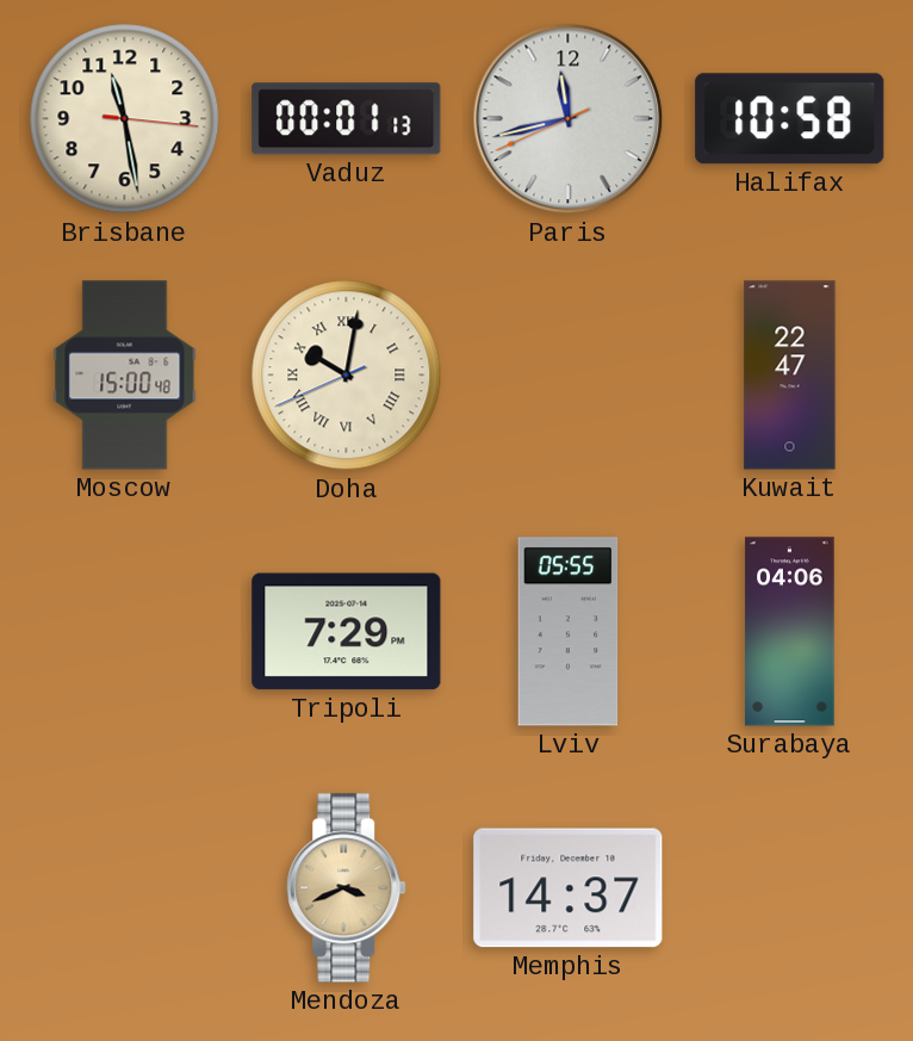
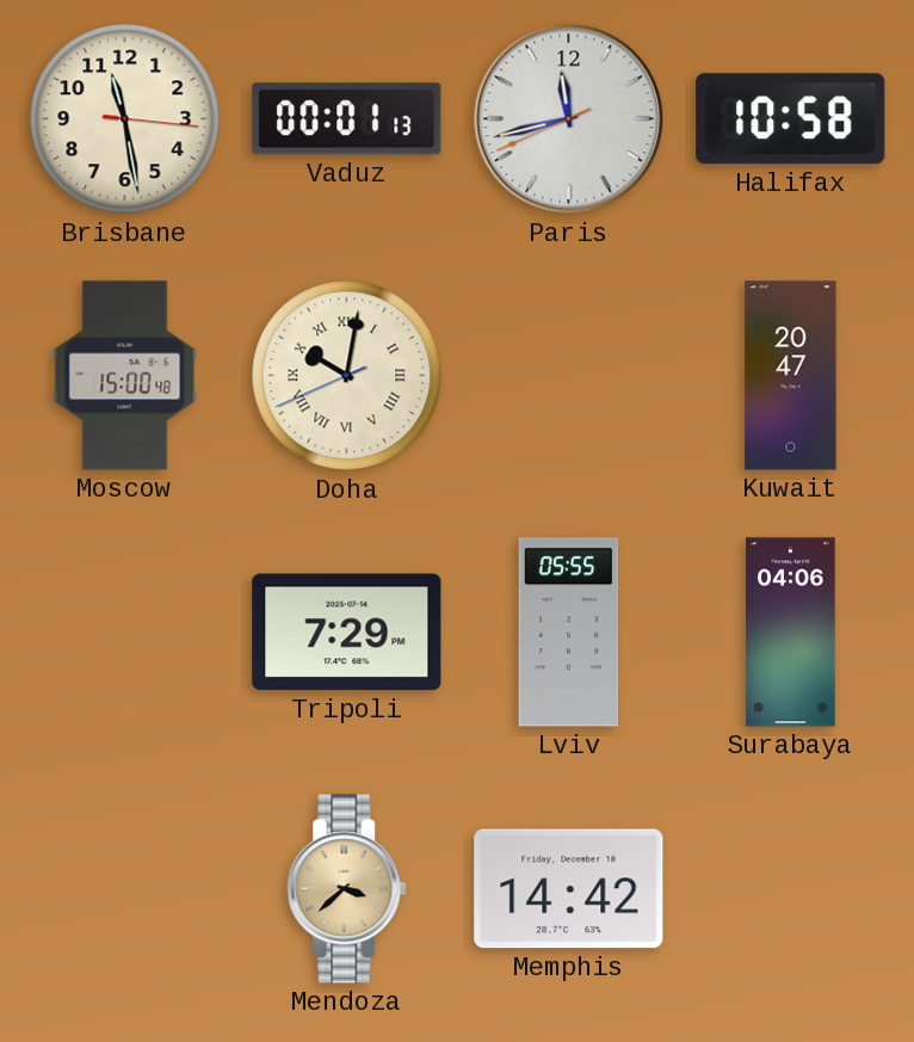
Kuwait: 22:47 -> 20:47
Mendoza: 3:41 -> 3:38
Memphis: 14:37 -> 14:42
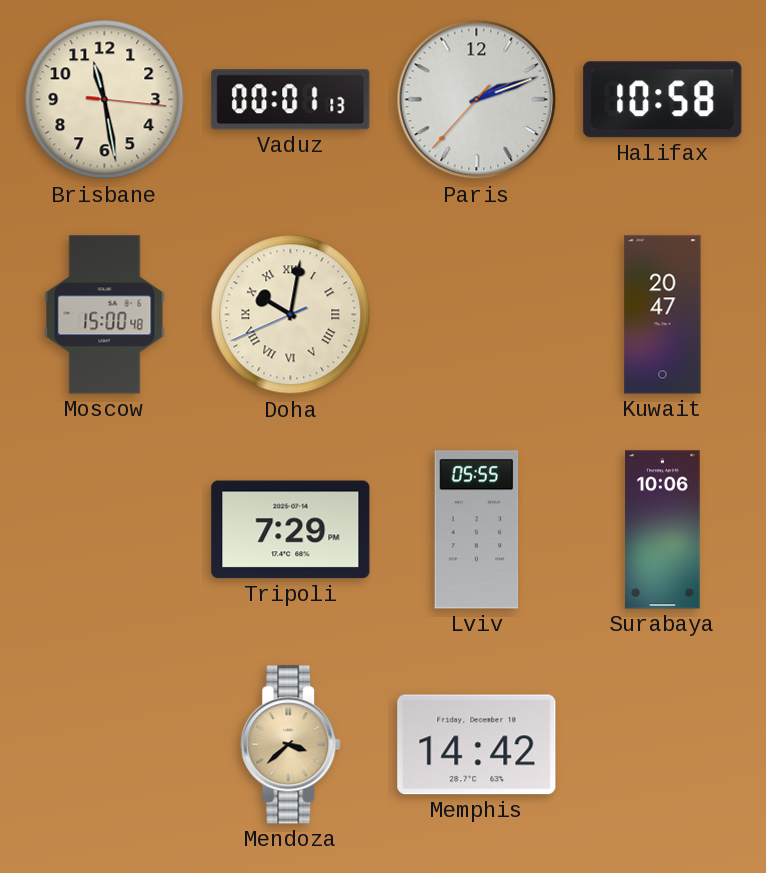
Paris: 11:42 -> 2:11
Surabaya: 04:06 -> 10:06
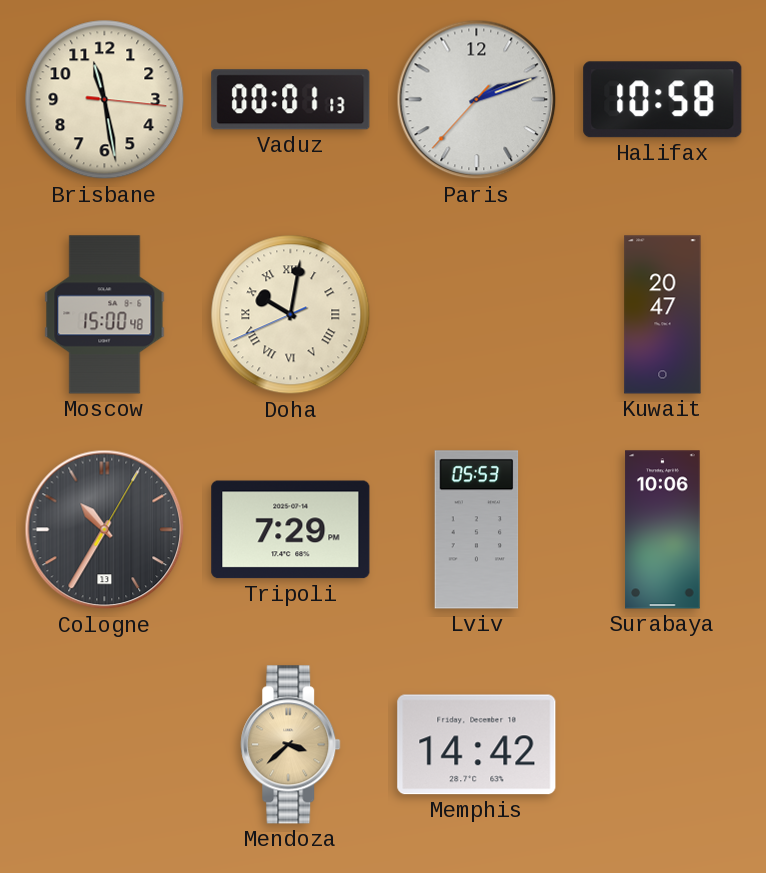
Cologne: none -> 10:35
Lviv: 05:55 -> 05:53
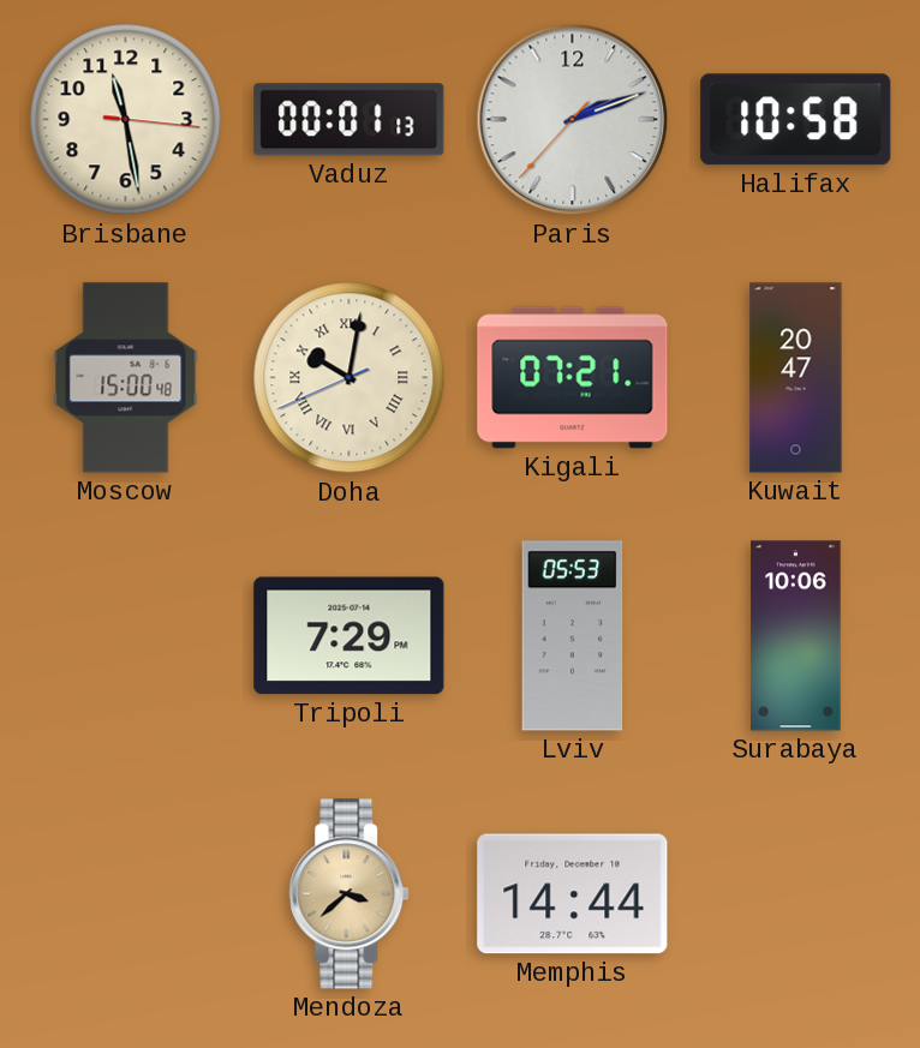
Kigali: none -> 07:21
Cologne: 10:35 -> none
Memphis: 14:42 -> 14:44
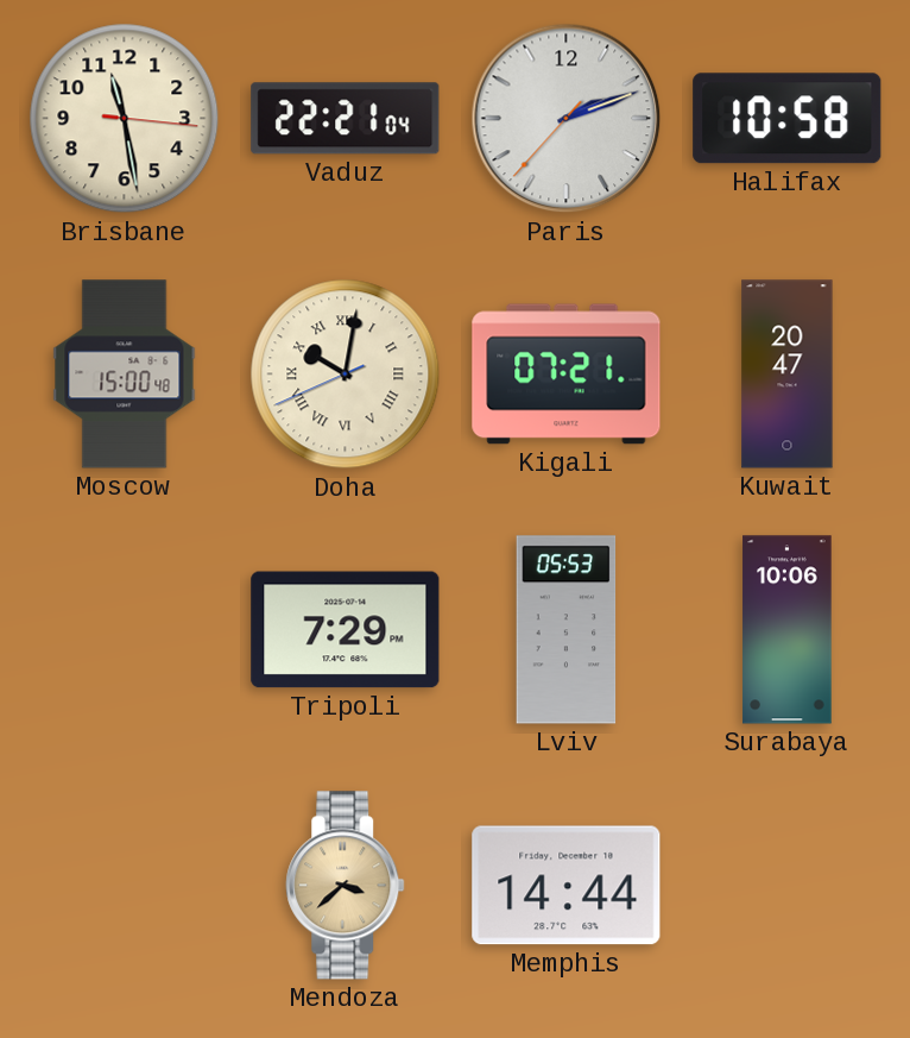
Vaduz: 00:01 -> 22:21
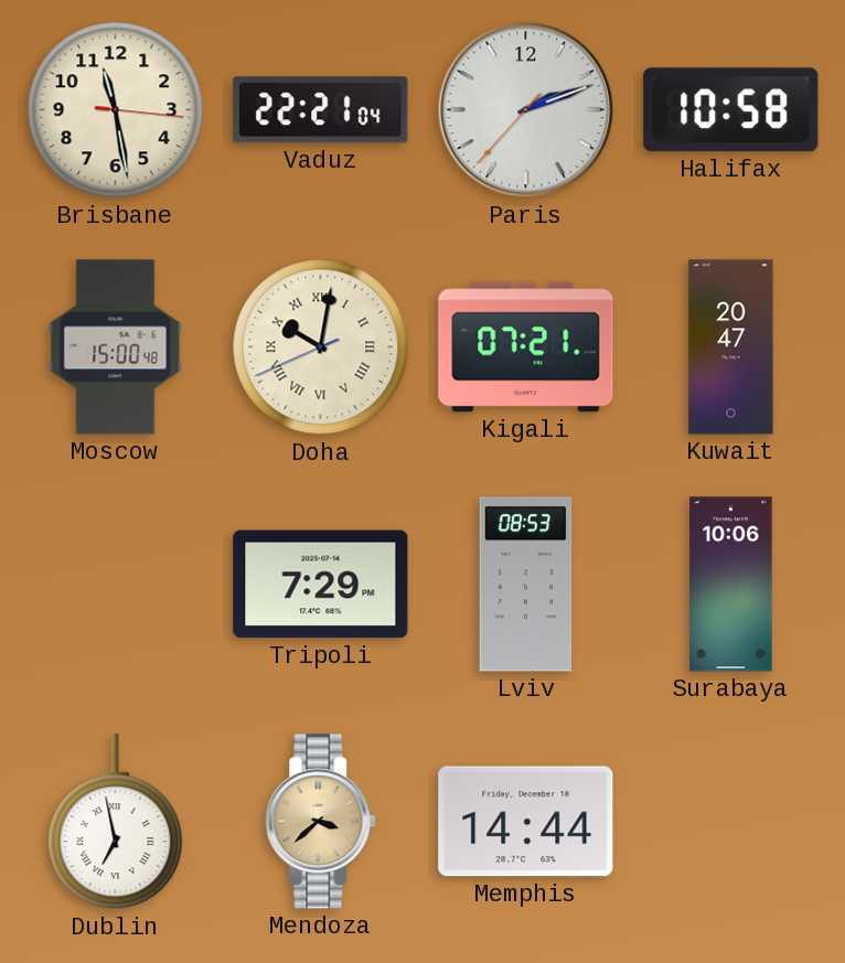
Lviv: 05:53 -> 08:53
Dublin: none -> 6:58
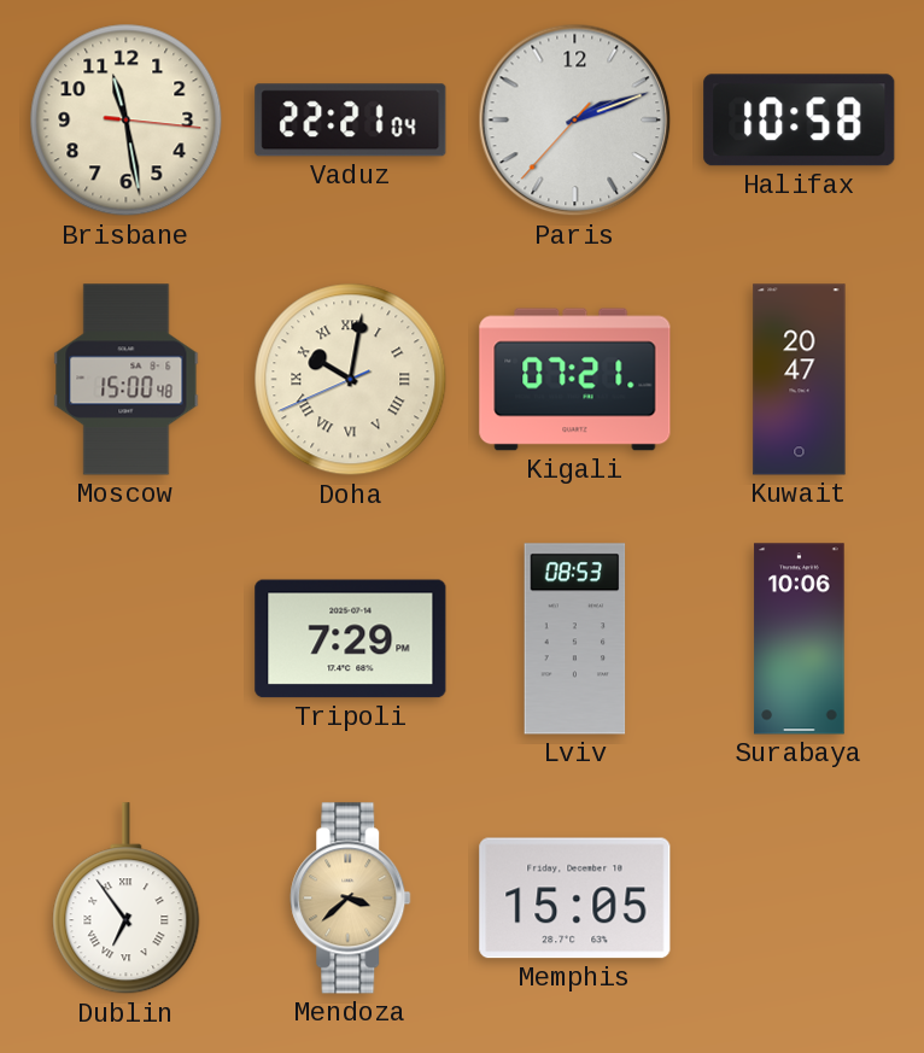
Dublin: 6:58 -> 6:54
Memphis: 14:44 -> 15:05
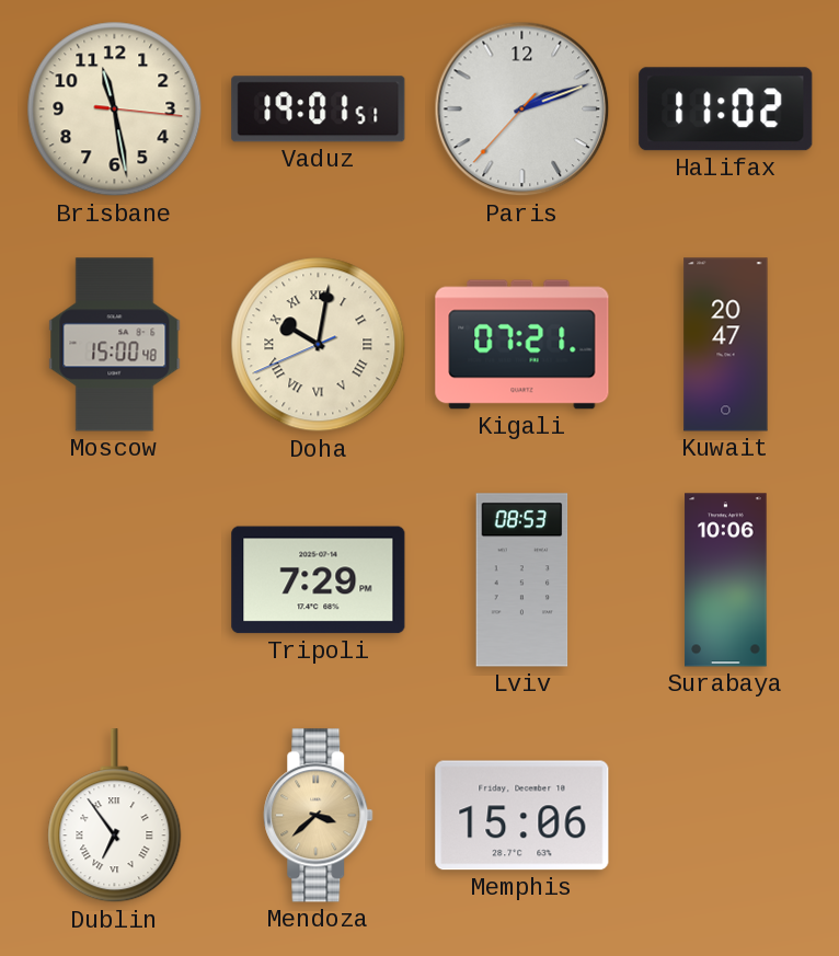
Vaduz: 22:21 -> 19:01
Halifax: 10:58 -> 11:02
Memphis: 15:05 -> 15:06
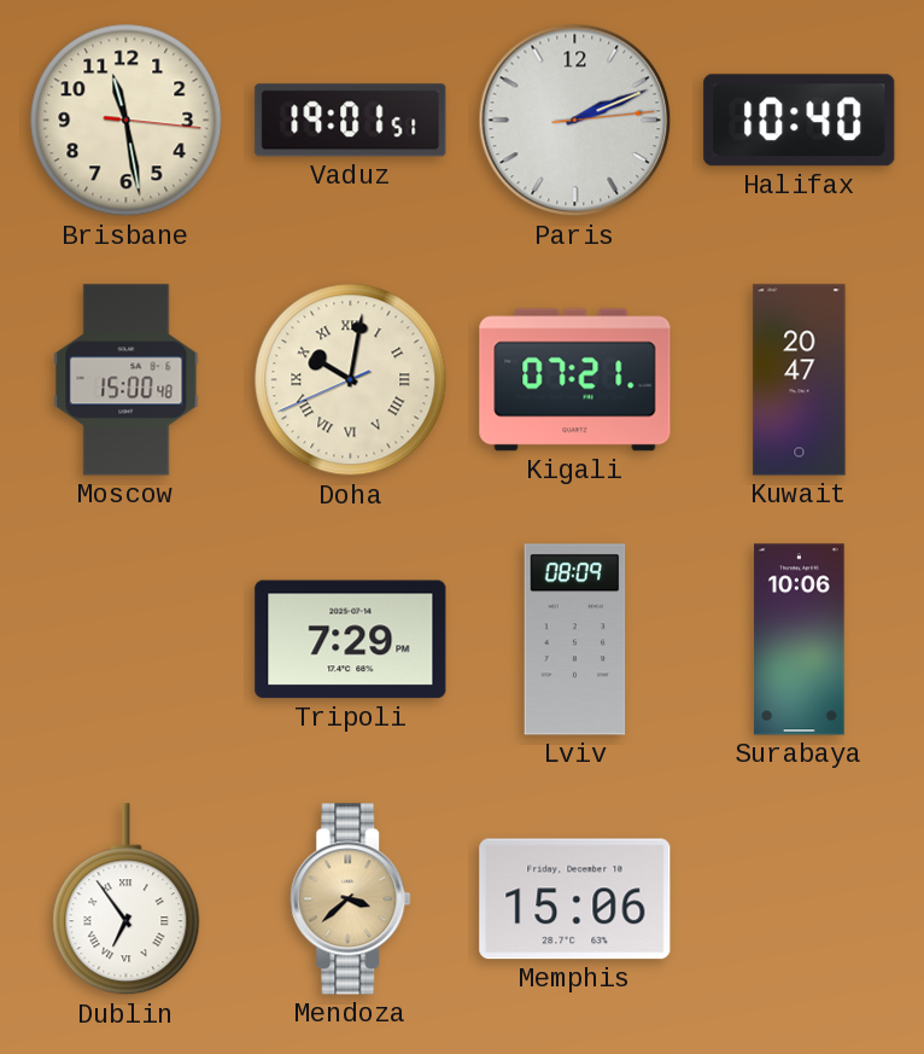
Paris: 2:11:37 -> 2:11:14
Halifax: 11:02 -> 10:40
Lviv: 08:53 -> 08:09
